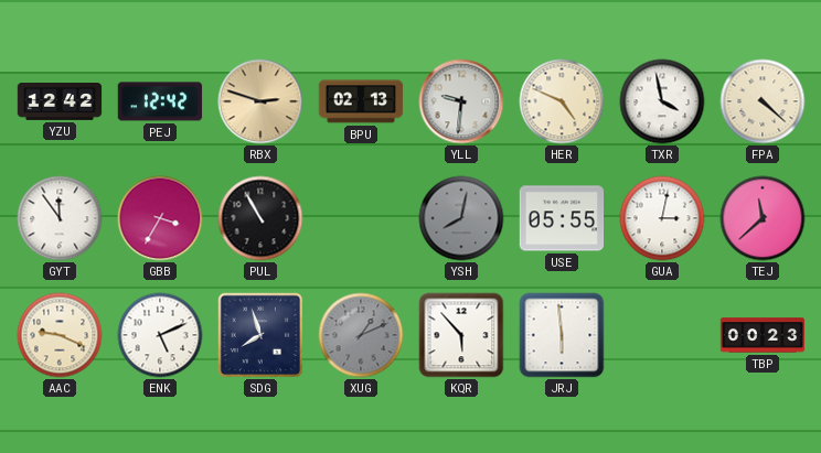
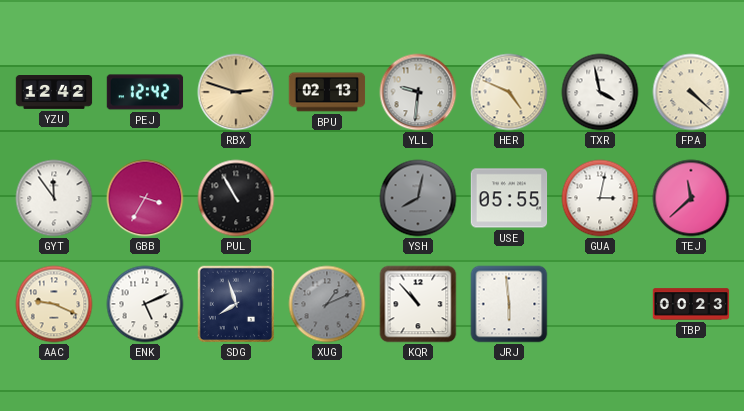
KQR: 5:53 -> 10:53
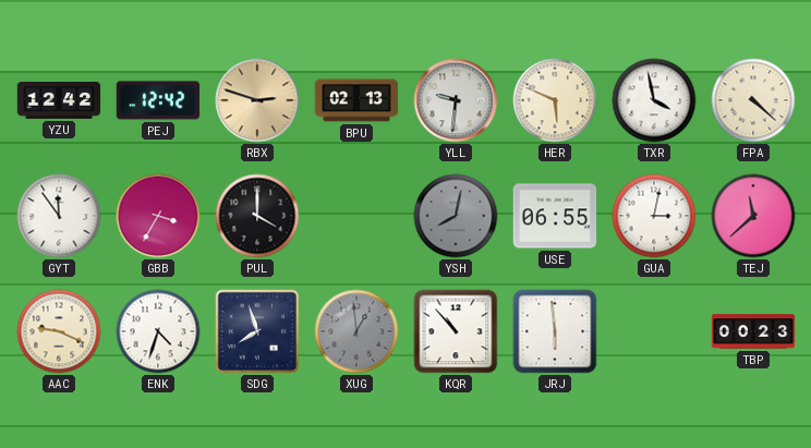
HER: 4:49 -> 5:49
PUL: 10:55 -> 4:00
USE: 05:55 -> 06:55
ENK: 5:11 -> 4:33
XUG: 1:11 -> 12:59
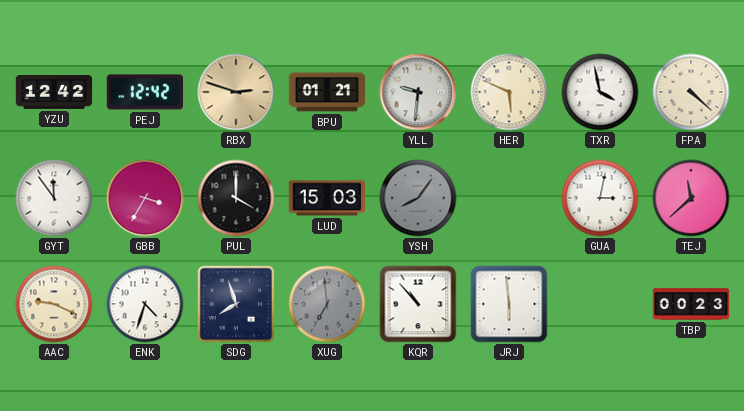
BPU: 02:13 -> 01:21
LUD: none -> 15:03
YSH: 8:02 -> 8:06
USE: 06:55 -> none
XUG: 12:59 -> 6:59
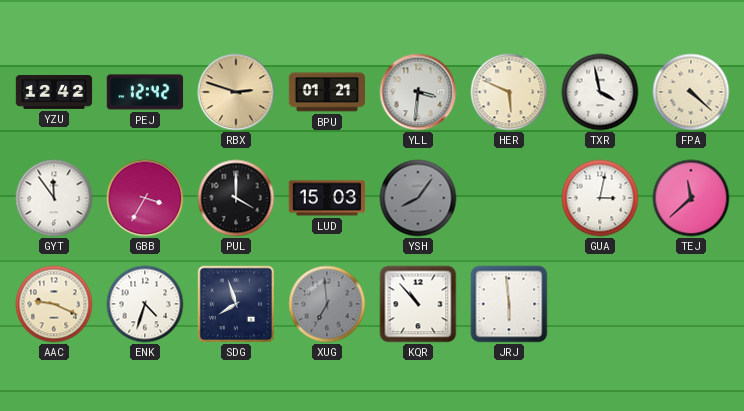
YLL: 9:31 -> 3:31
TBP: 00:23 -> none
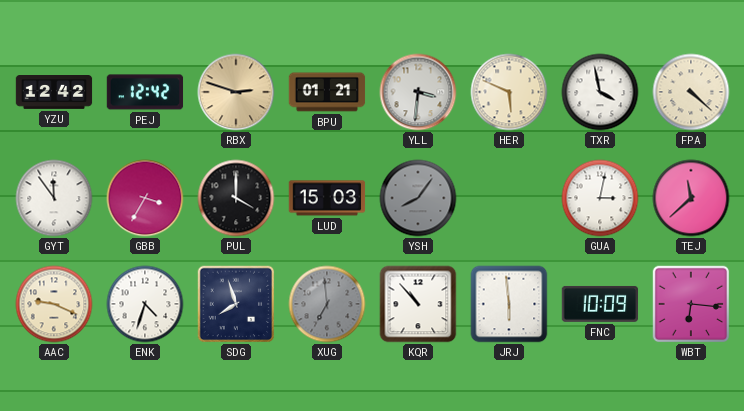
FNC: none -> 10:09
WBT: none -> 6:16
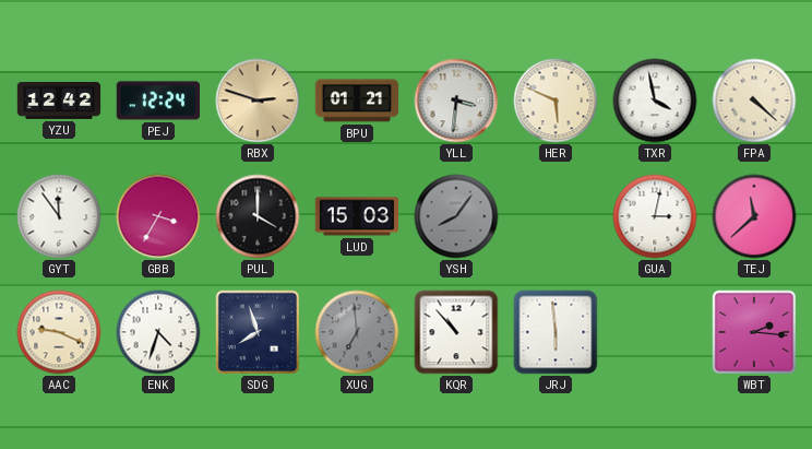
PEJ: 12:42 -> 12:24
FNC: 10:09 -> none
WBT: 6:16 -> 2:16
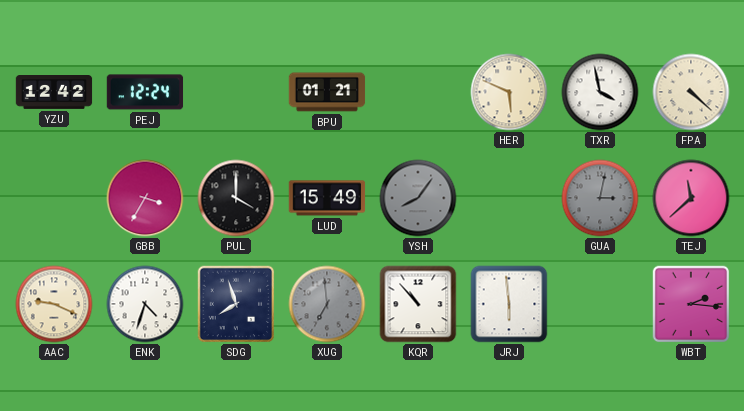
RBX: 2:48 -> none
YLL: 3:31 -> none
GYT: 11:54 -> none
LUD: 15:03 -> 15:49
GUA dial: white -> grey
